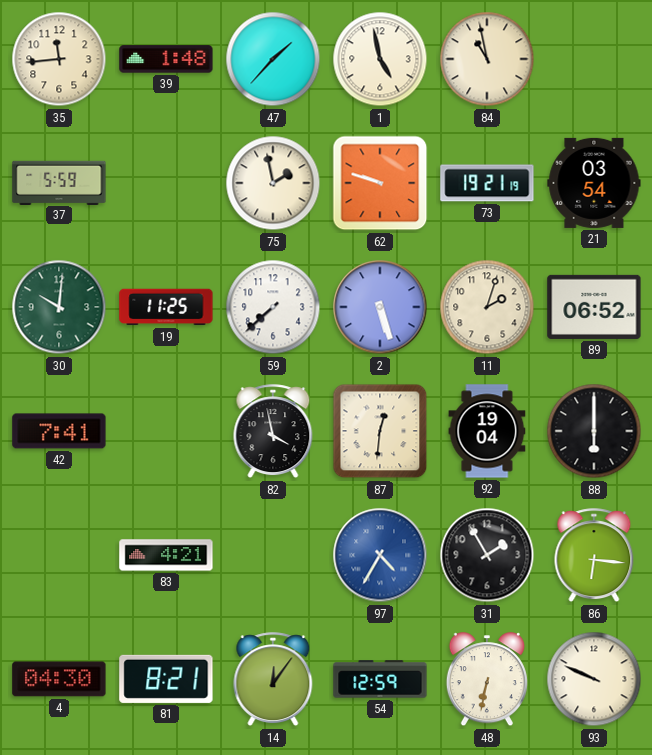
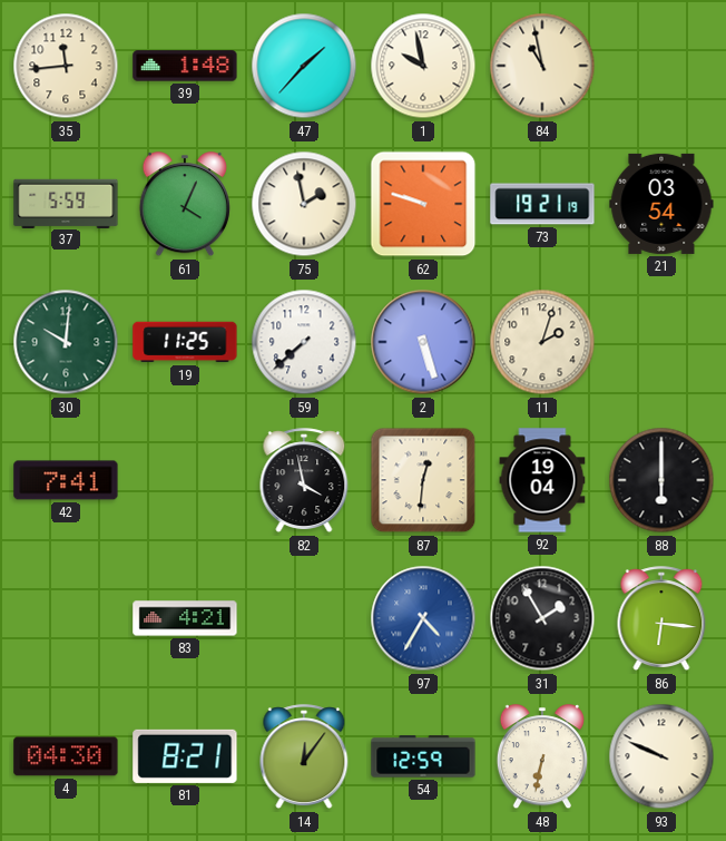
1: 4:58 -> 9:58
61: none -> 4:04
89: 06:52 -> none
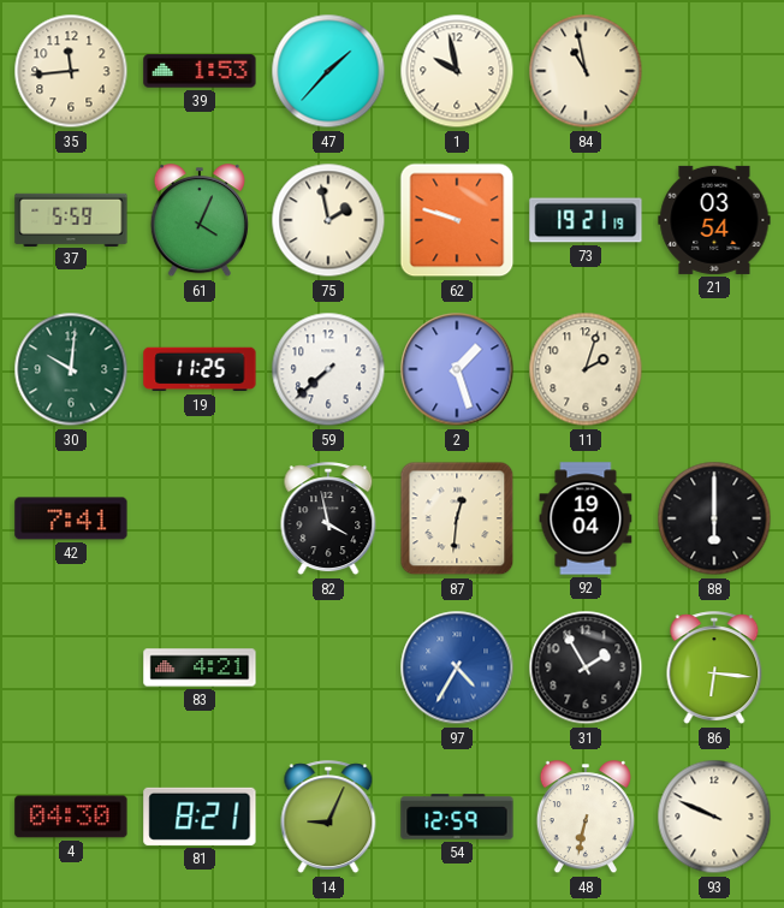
39: 1:48 -> 1:53
2: 5:27 -> 1:27
14: 12:06 -> 9:04
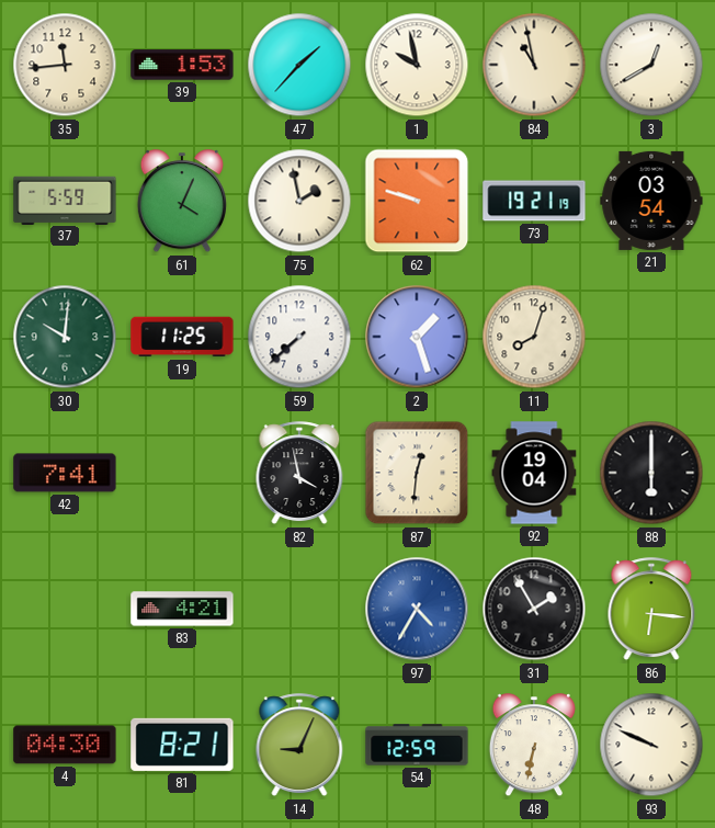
3: none -> 12:40
11: 2:03 -> 8:03
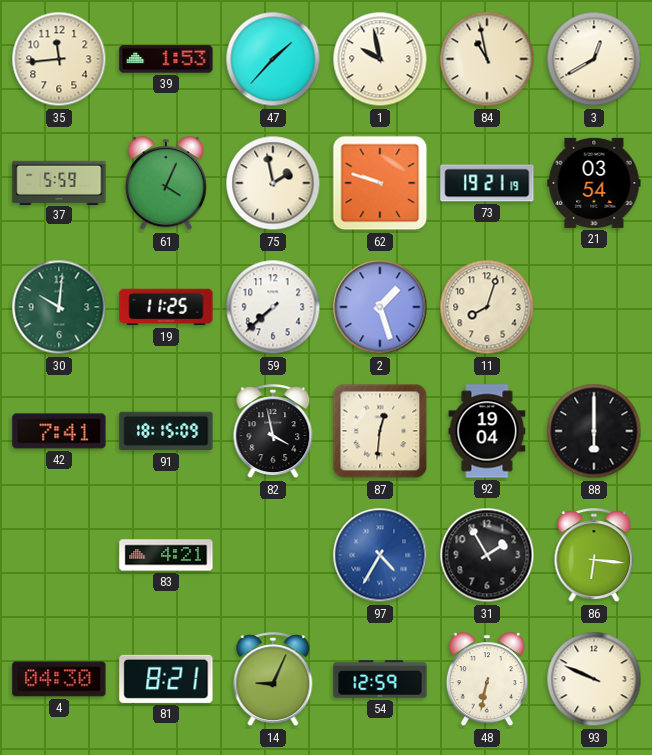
91: none -> 18:15
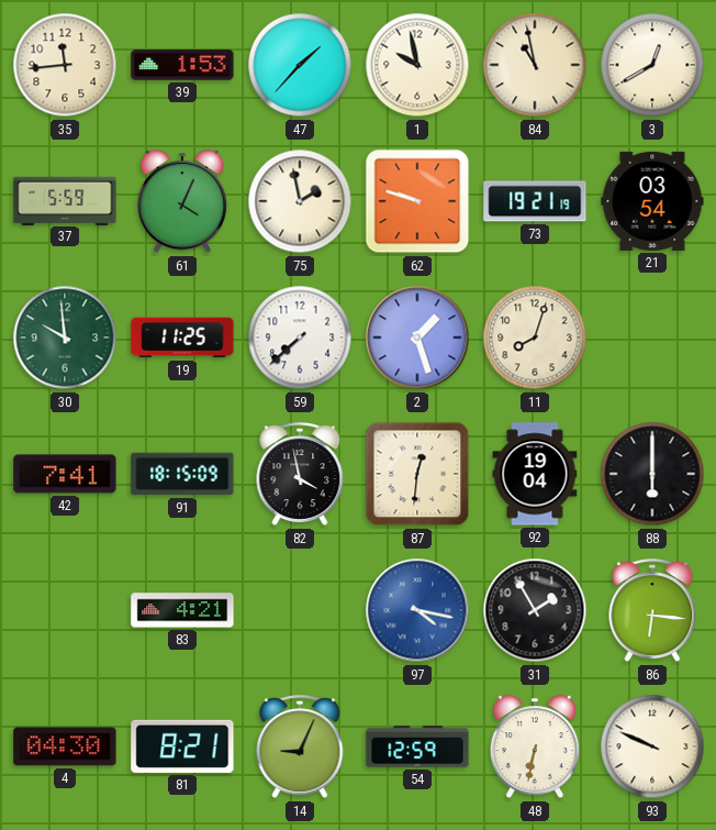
30: 10:01 -> 9:59
97: 4:35 -> 4:17
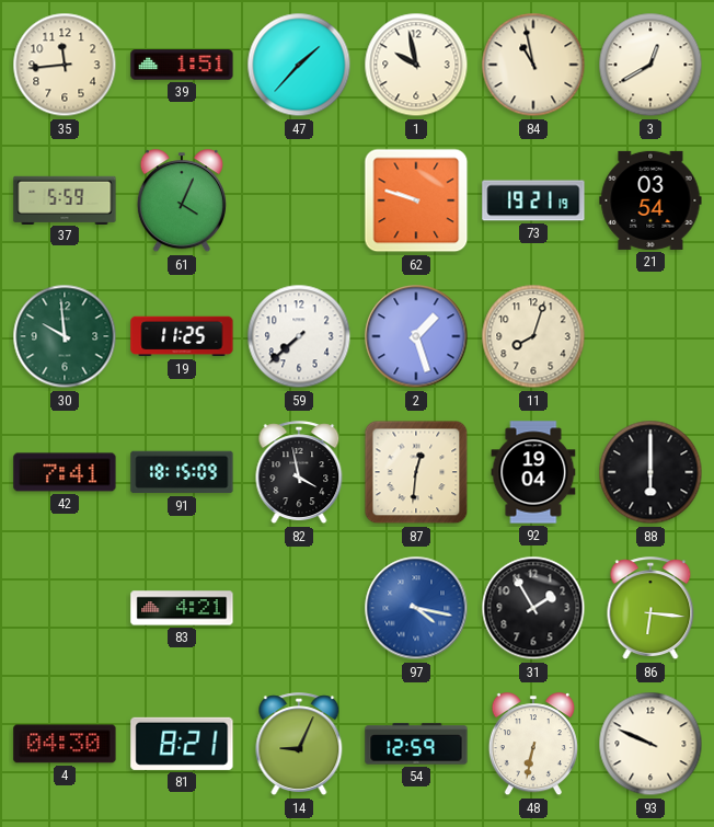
39: 1:53 -> 1:51
75: 1:58 -> none
